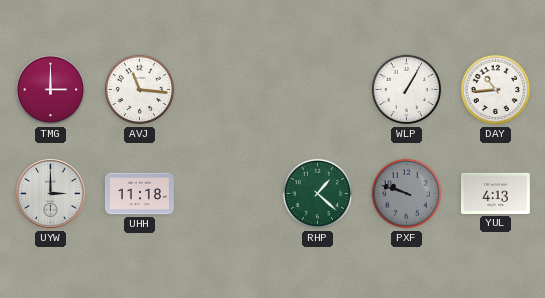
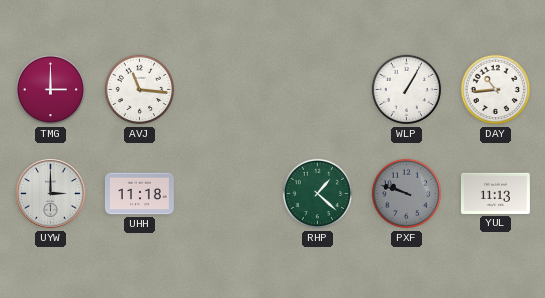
YUL: 4:13 -> 11:13
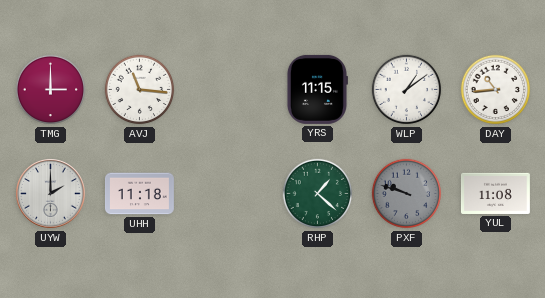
YRS: none -> 11:15
WLP: 1:05 -> 1:09
UYW: 3:00 -> 2:00
YUL: 11:13 -> 11:08
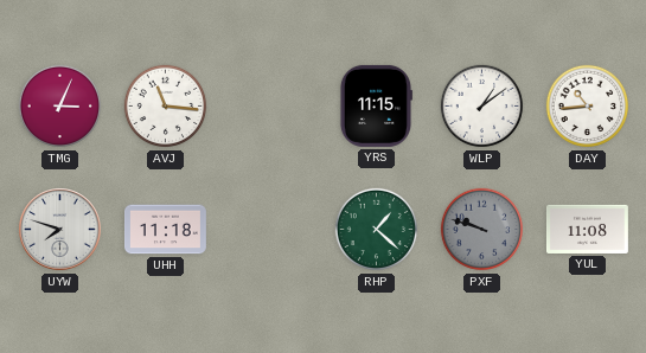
TMG: 3:00 -> 3:04
UYW: 2:00 -> 7:48
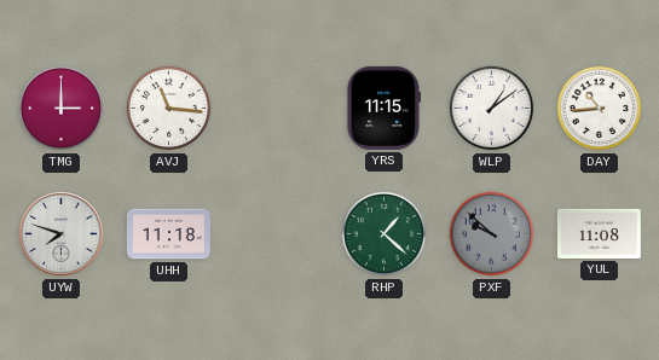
TMG: 3:04 -> 3:00
PXF: 9:48 -> 9:52
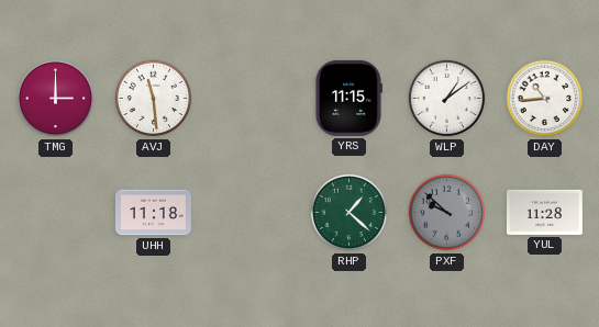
AVJ: 11:16 -> 11:29
UYW: 7:48 -> none
YUL: 11:08 -> 11:28
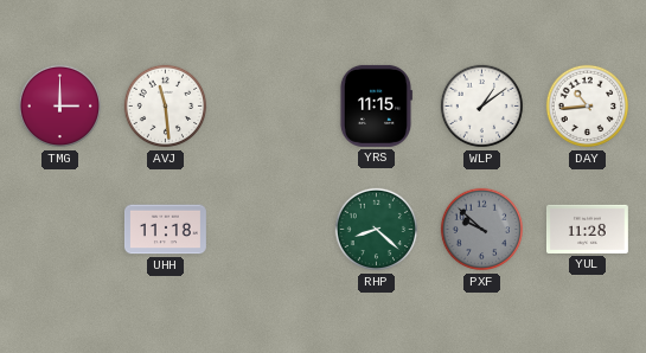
RHP: 1:22 -> 8:22
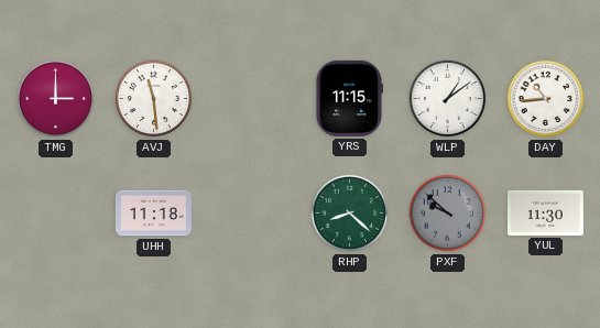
YUL: 11:28 -> 11:30
